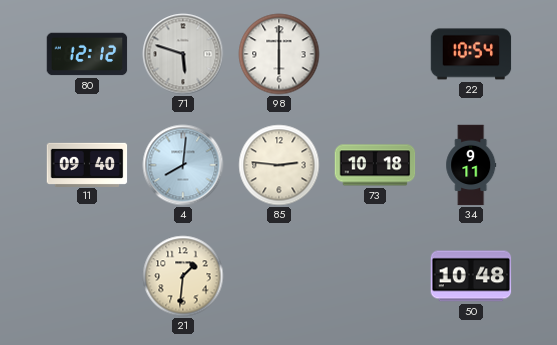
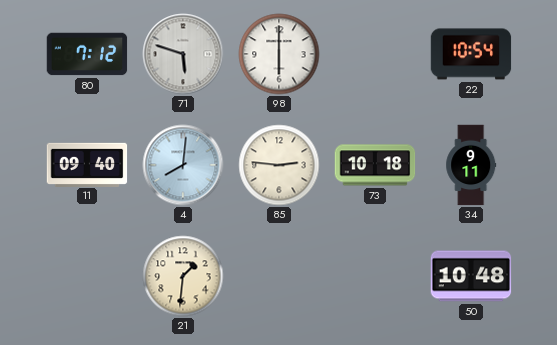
80: 12:12 -> 7:12
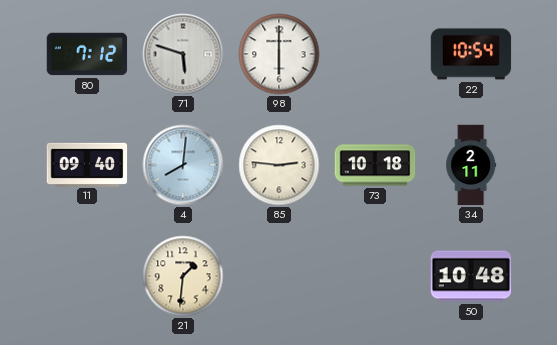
34: 9:11 -> 2:11
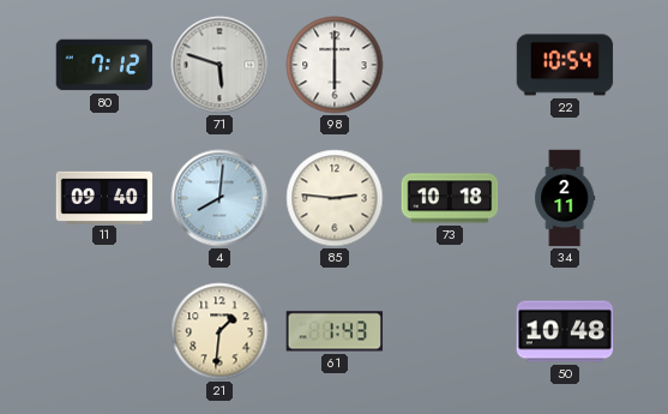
61: none -> 1:43
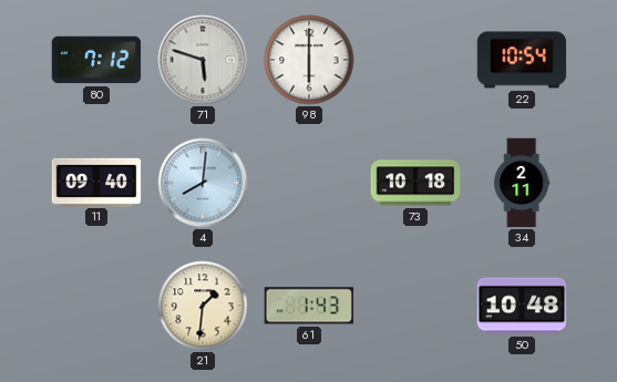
85: 2:46 -> none
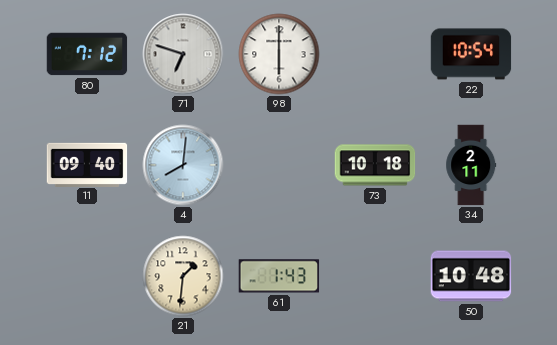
71: 5:48 -> 6:48
